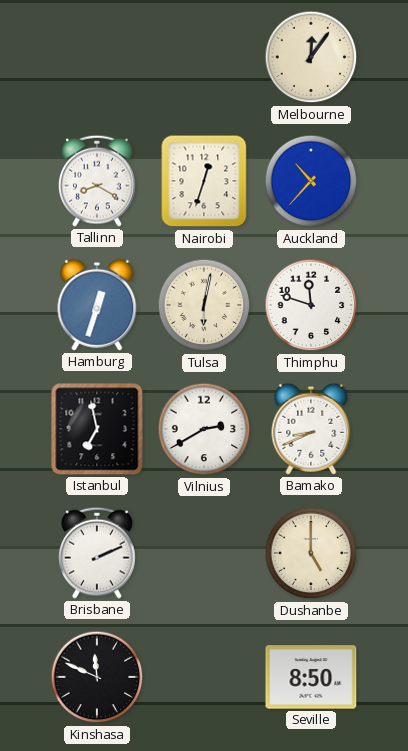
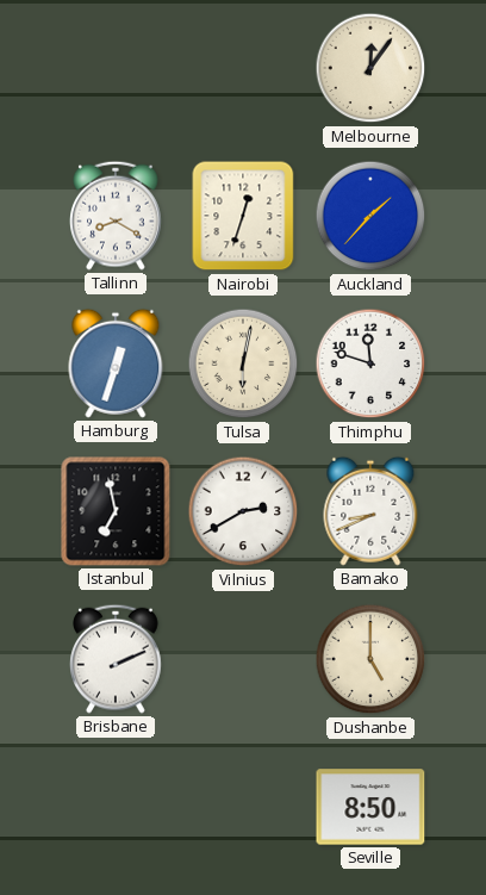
Auckland: 10:37 -> 1:37
Kinshasa: 11:49 -> none
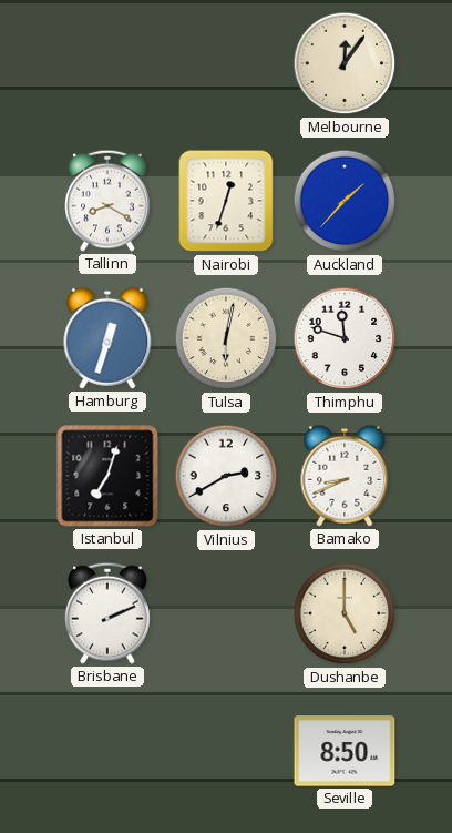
Istanbul: 6:58 -> 7:03
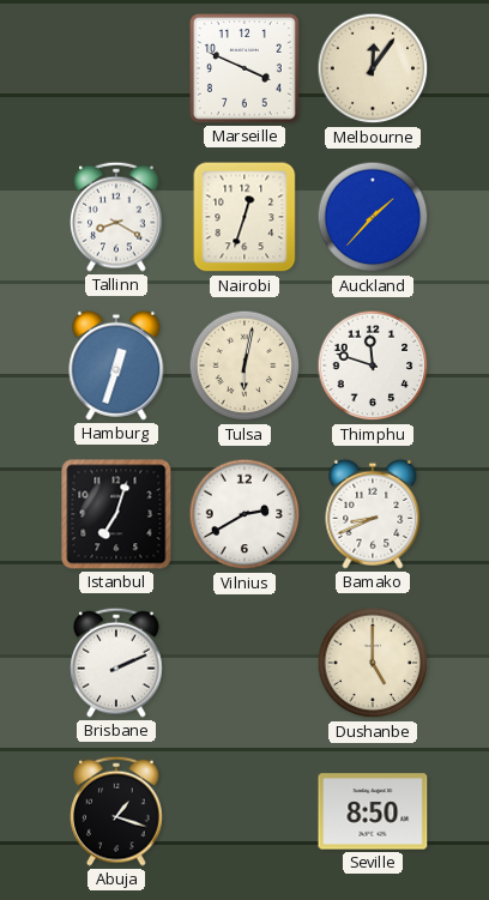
Marseille: none -> 3:49
Abuja: none -> 1:18
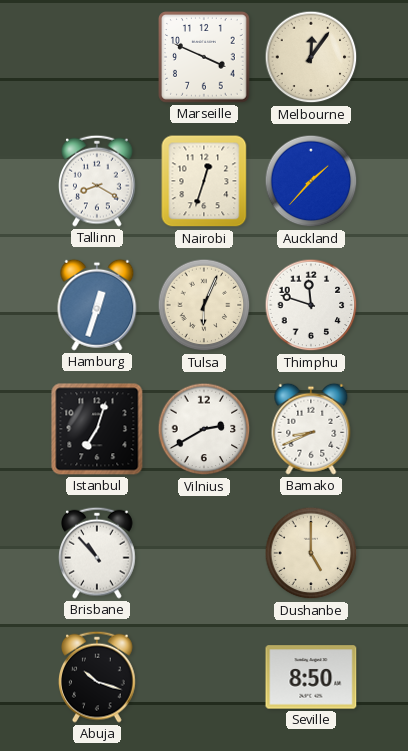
Tulsa: 6:02 -> 6:04
Brisbane: 2:11 -> 10:53
Abuja: 1:18 -> 10:18
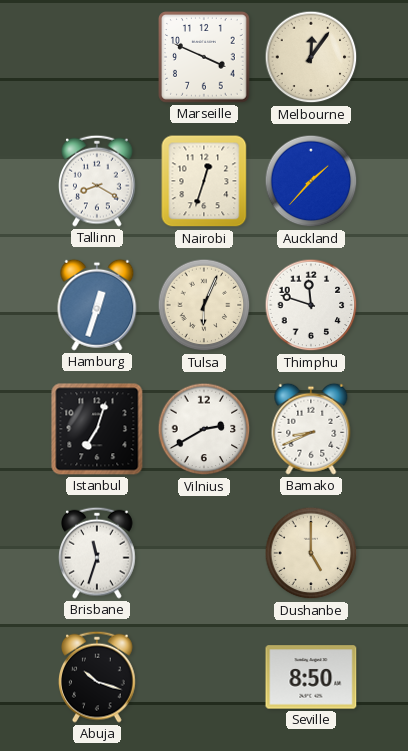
Brisbane: 10:53 -> 11:33
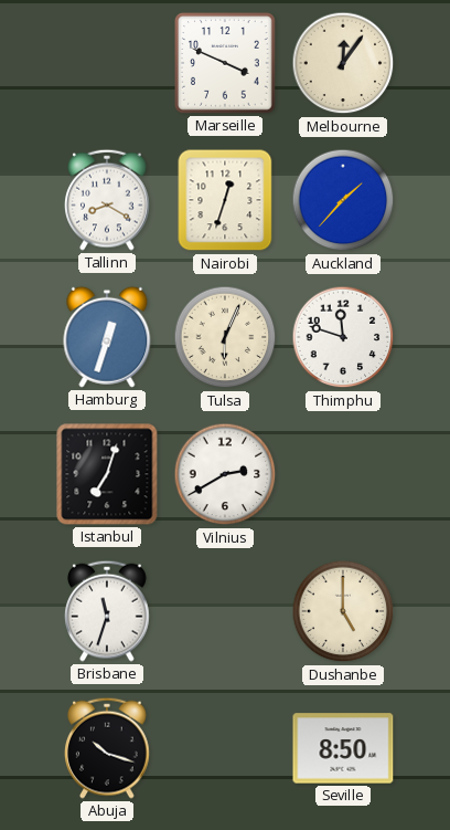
Bamako: 8:41 -> none
